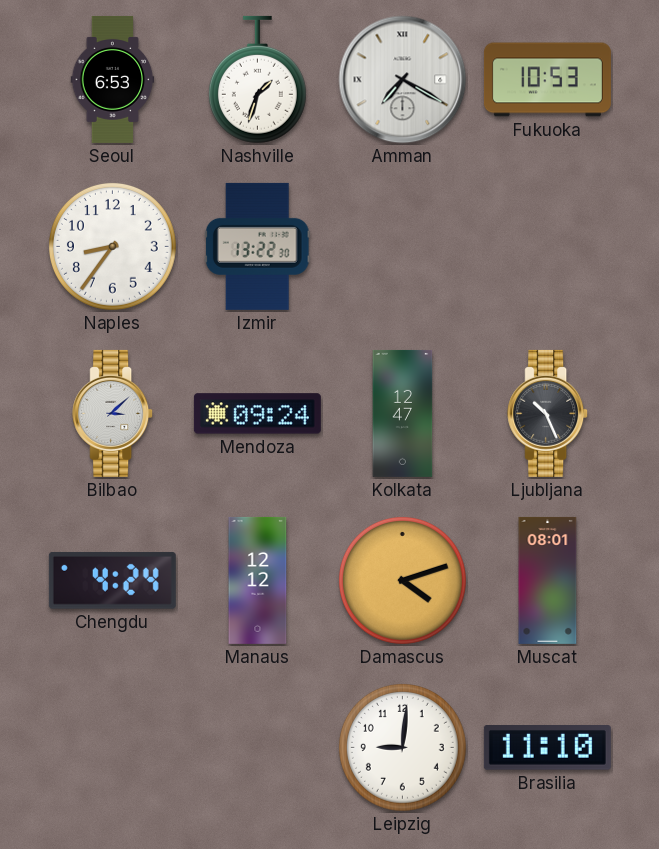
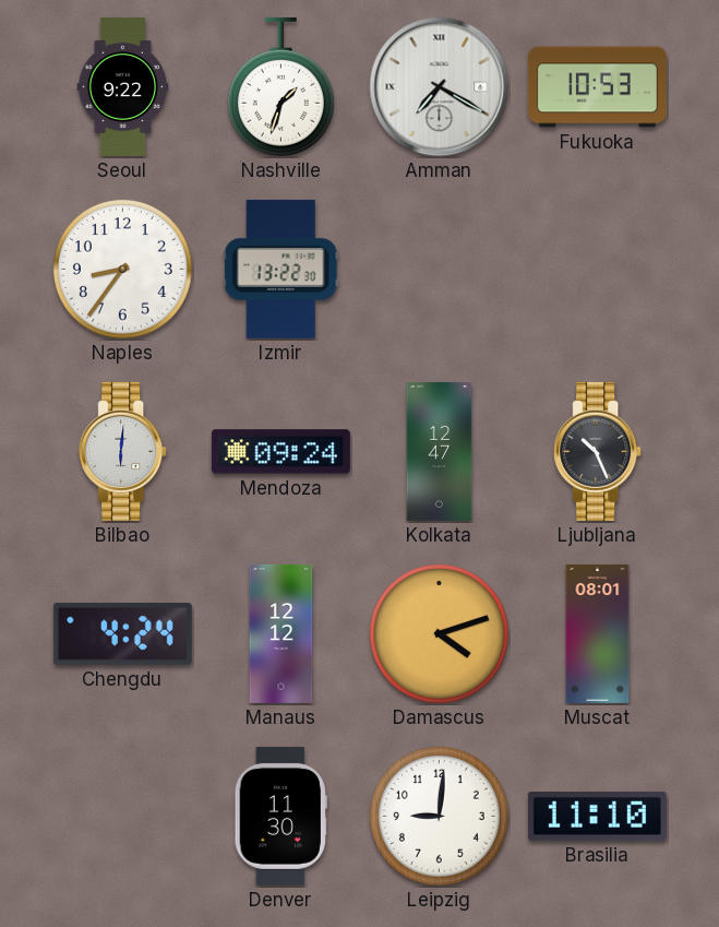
Seoul: 6:53 -> 9:22
Bilbao: 3:08 -> 6:01
Denver: none -> 11:30
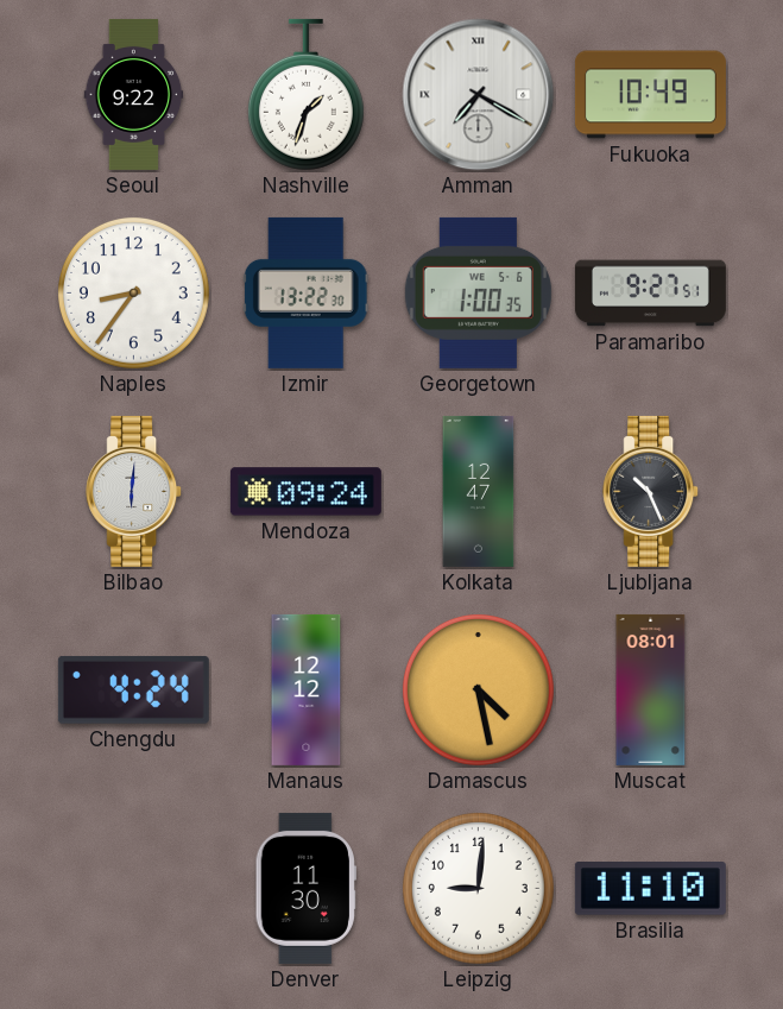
Fukuoka: 10:53 -> 10:49
Georgetown: none -> 1:00
Paramaribo: none -> 9:27
Damascus: 4:12 -> 4:28
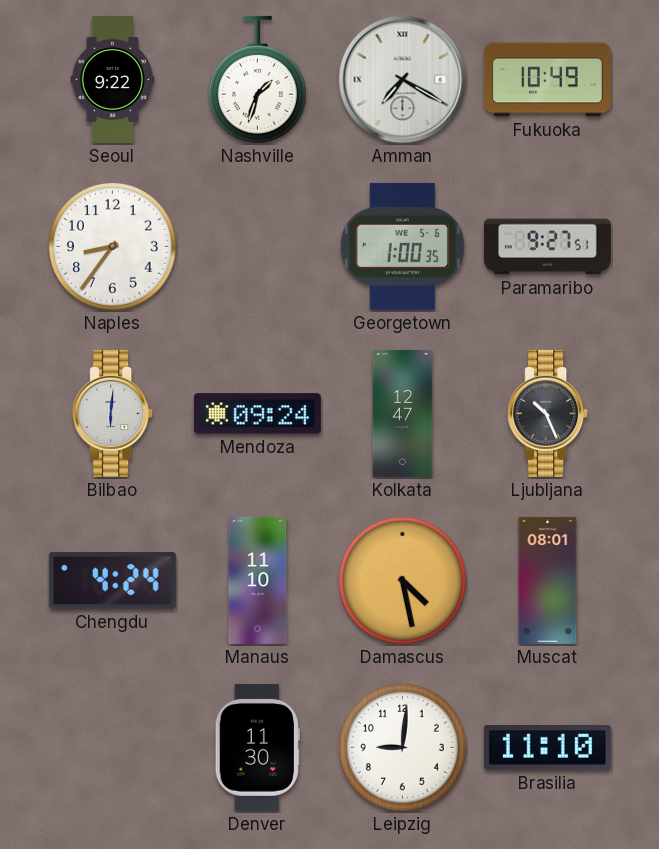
Izmir: 13:22 -> none
Manaus: 12:12 -> 11:10
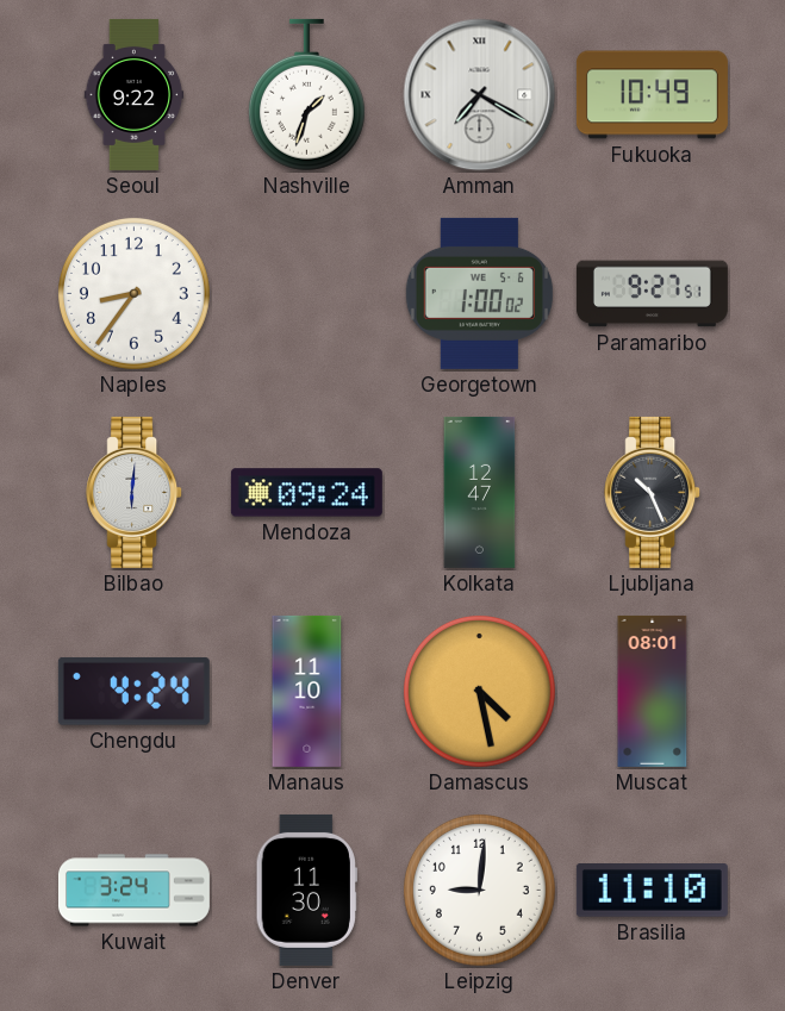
Georgetown: 1:00:35 -> 1:00:02
Kuwait: none -> 3:24
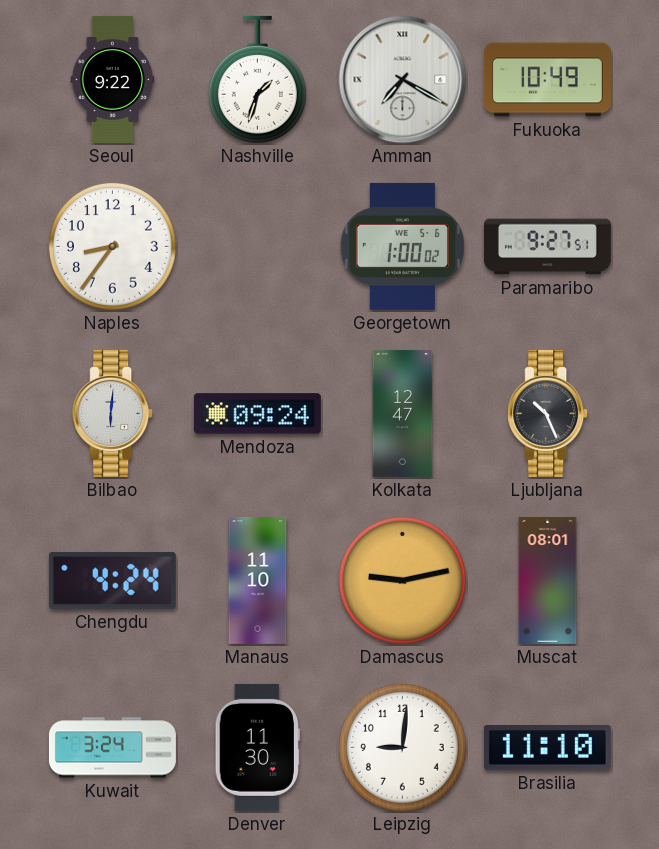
Damascus: 4:28 -> 9:13
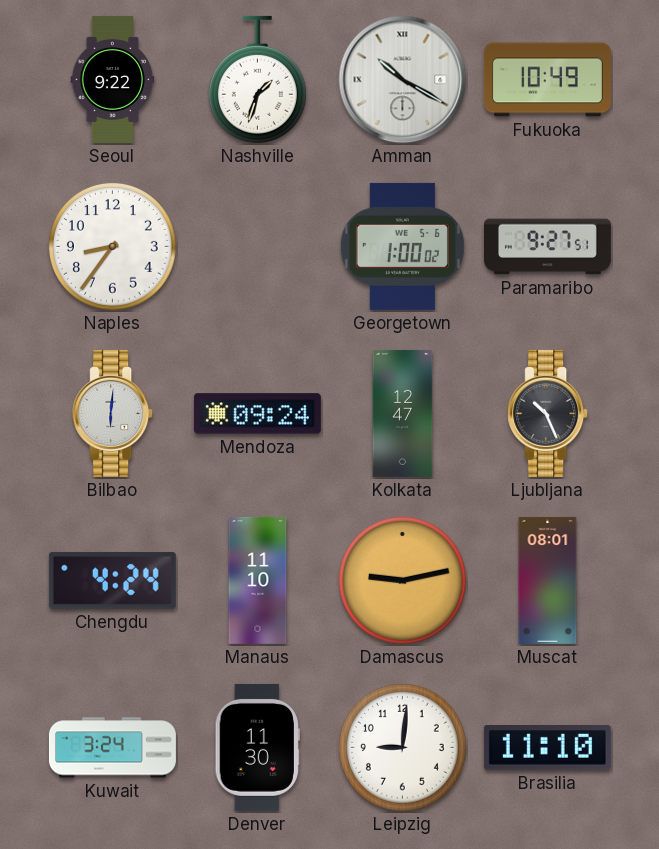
Amman: 7:20 -> 10:20
